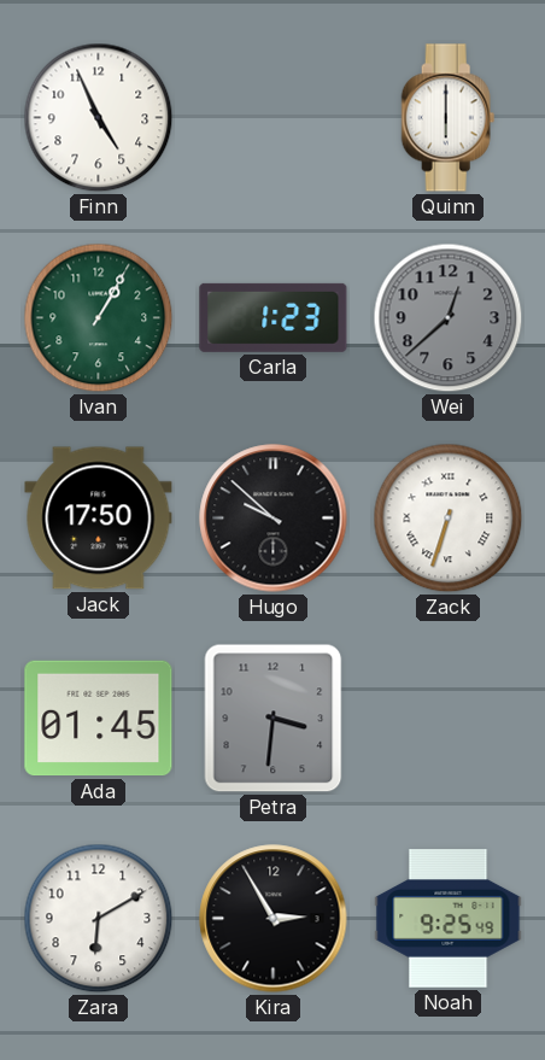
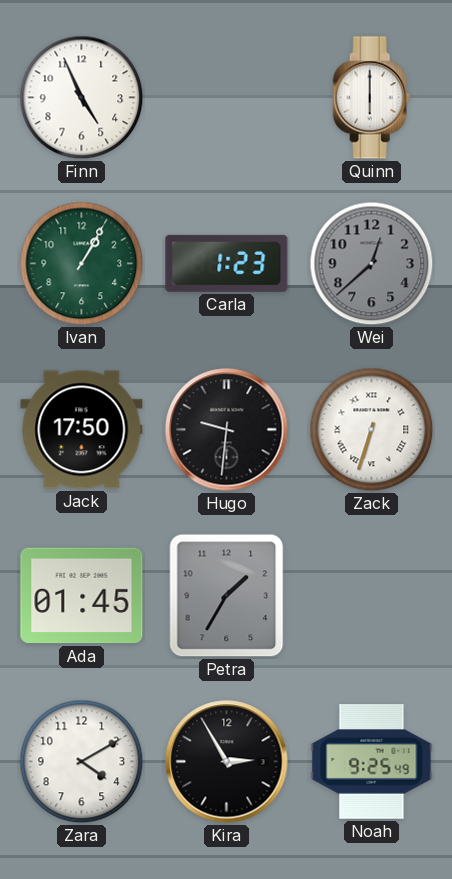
Hugo: 9:52 -> 9:31
Petra: 3:31 -> 1:35
Zara: 6:10 -> 4:10
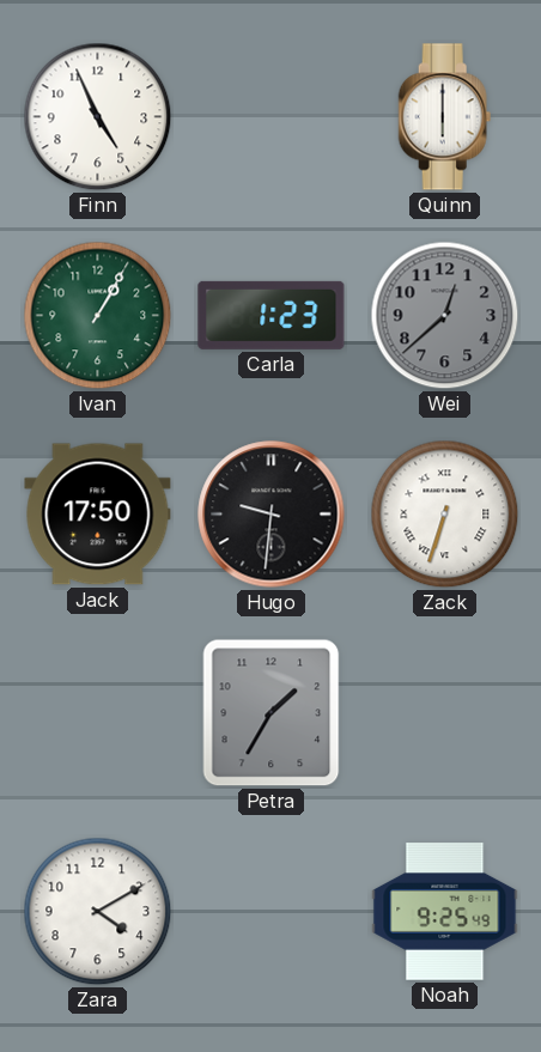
Ada: 01:45 -> none
Kira: 2:55 -> none
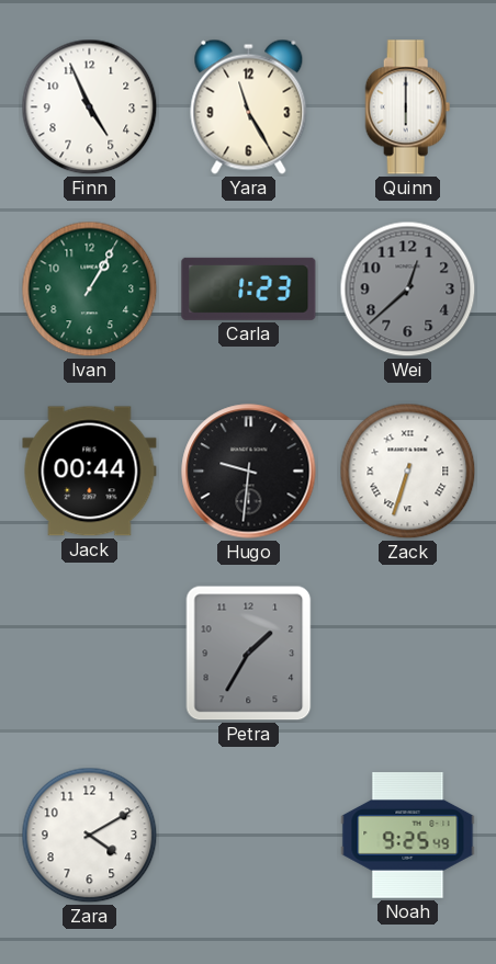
Yara: none -> 11:25
Jack: 17:50 -> 00:44
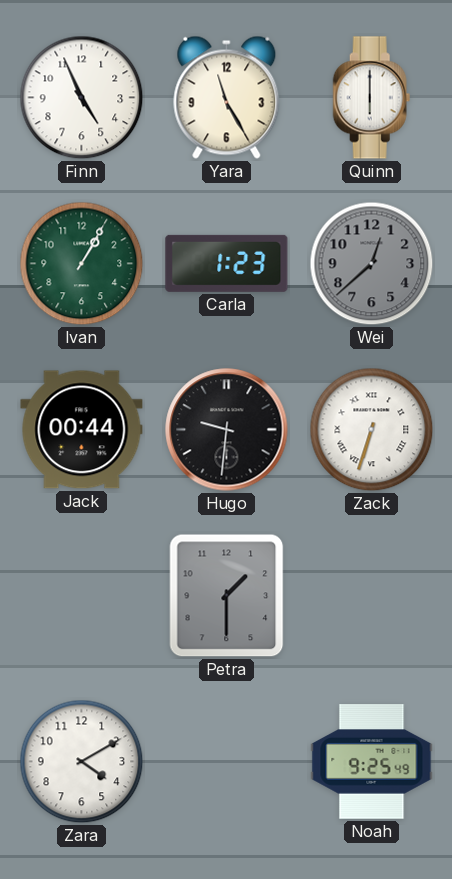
Petra: 1:35 -> 1:30
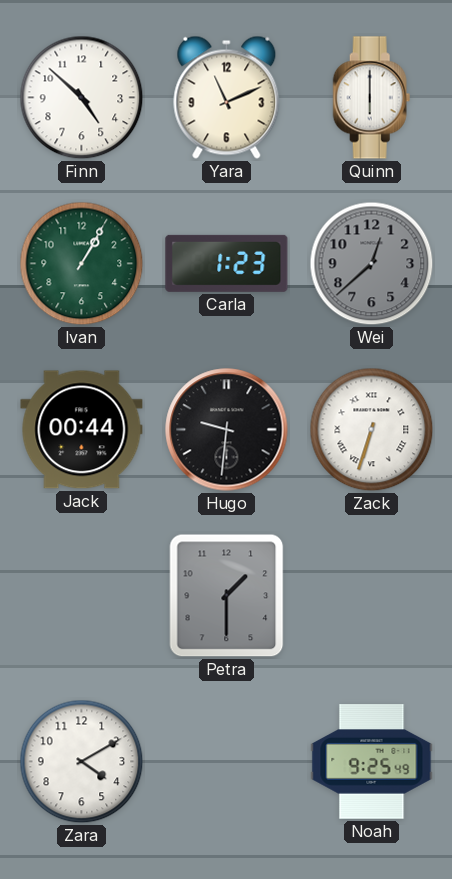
Finn: 4:56 -> 4:52
Yara: 11:25 -> 11:11
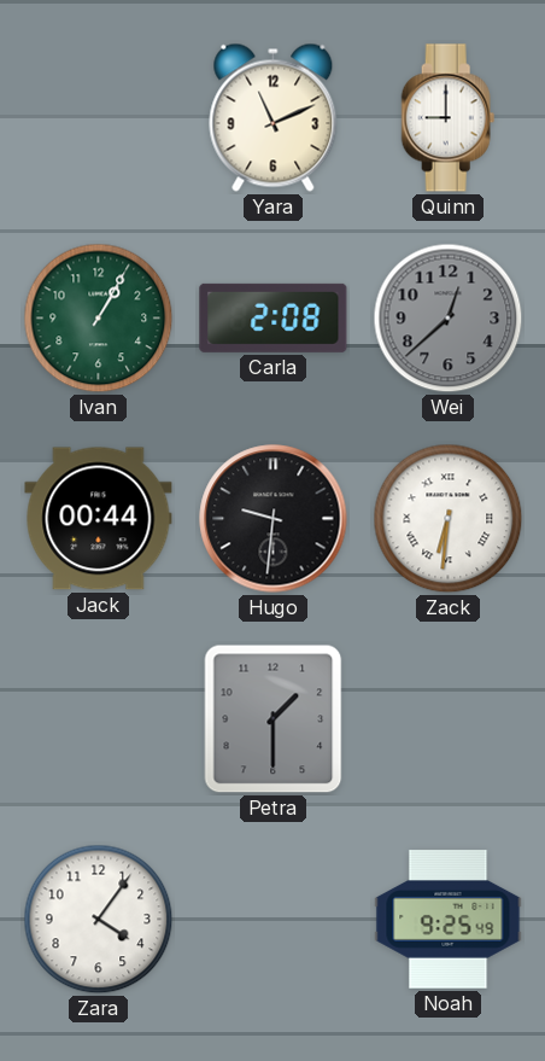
Finn: 4:52 -> none
Quinn: 6:00 -> 9:00
Carla: 1:23 -> 2:08
Zack: 6:33 -> 6:31
Zara: 4:10 -> 4:06
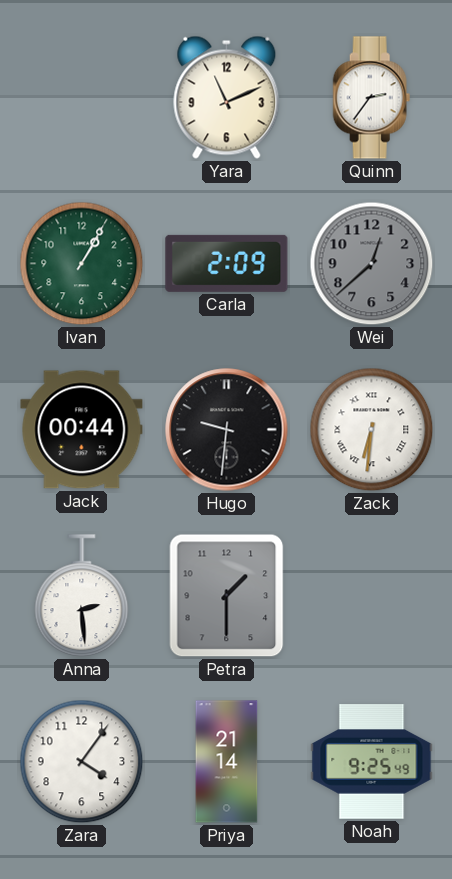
Quinn: 9:00 -> 2:36
Carla: 2:08 -> 2:09
Anna: none -> 2:29
Priya: none -> 21:14
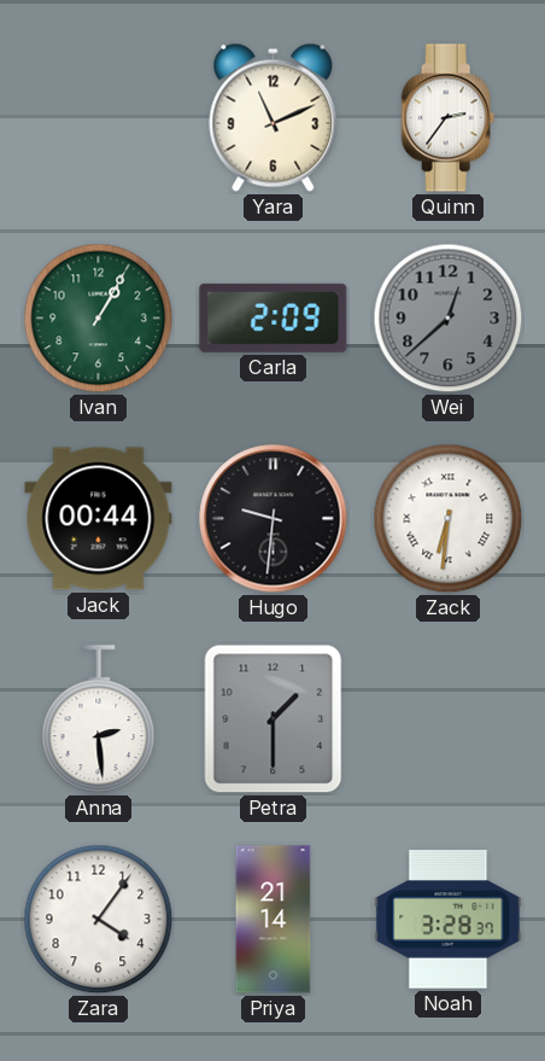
Noah: 9:25 -> 3:28
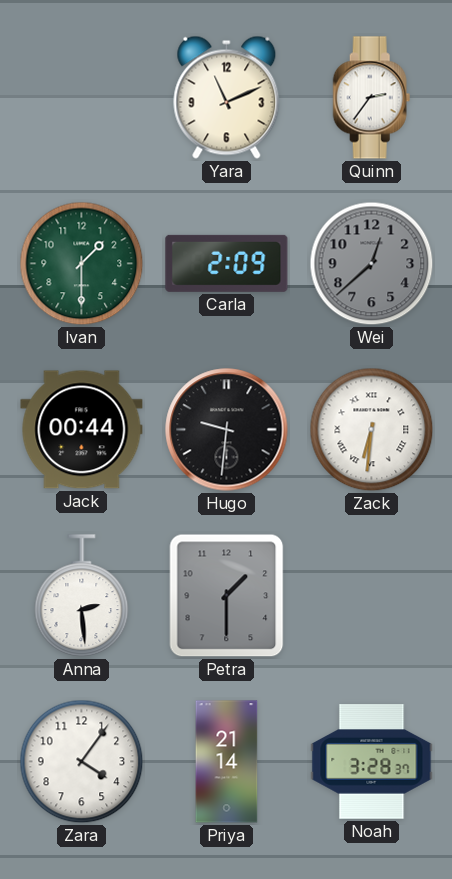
Ivan: 1:05 -> 1:30
